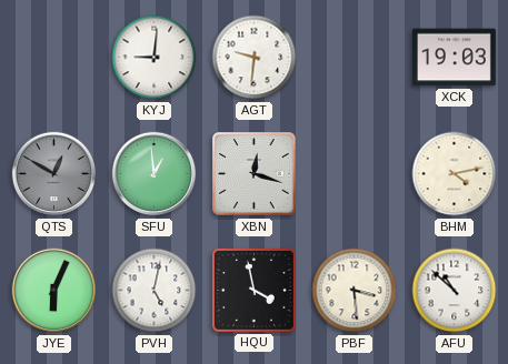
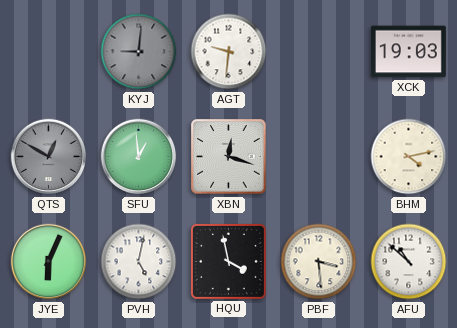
KYJ dial: white -> grey
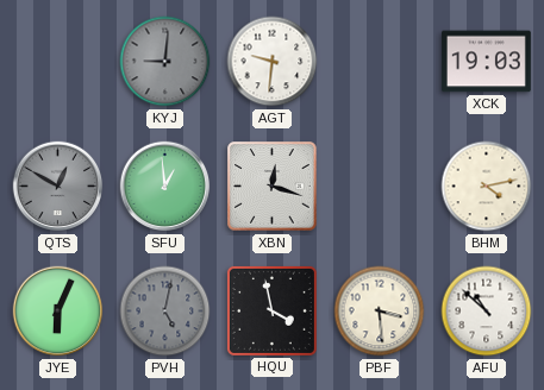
PVH dial: white -> grey
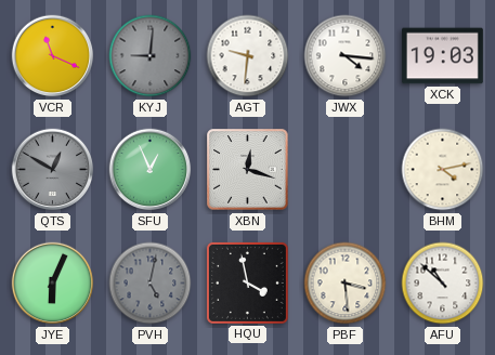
VCR: none -> 11:19
JWX: none -> 4:16
SFU: 12:59 -> 12:56
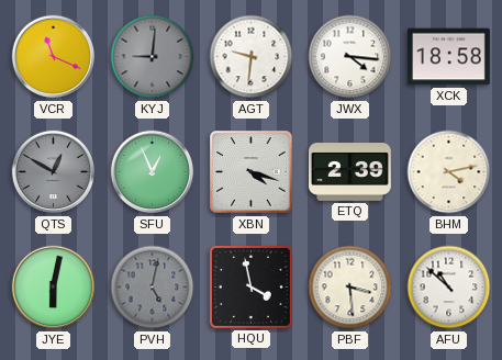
XCK: 19:03 -> 18:58
XBN: 12:18 -> 4:18
ETQ: none -> 2:39
JYE: 6:04 -> 6:02
